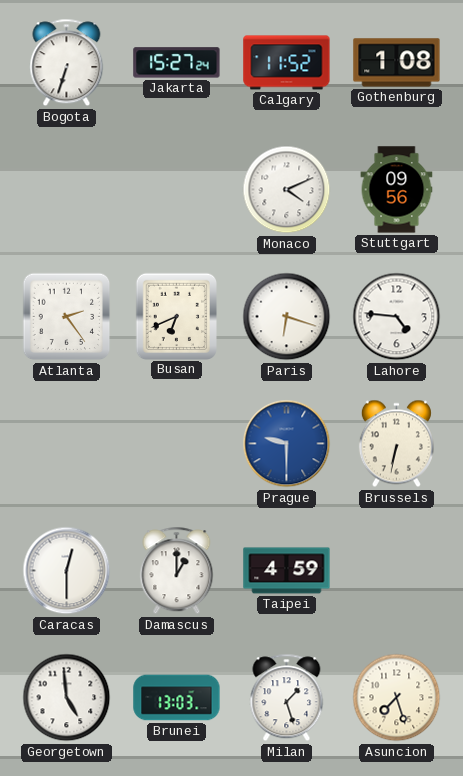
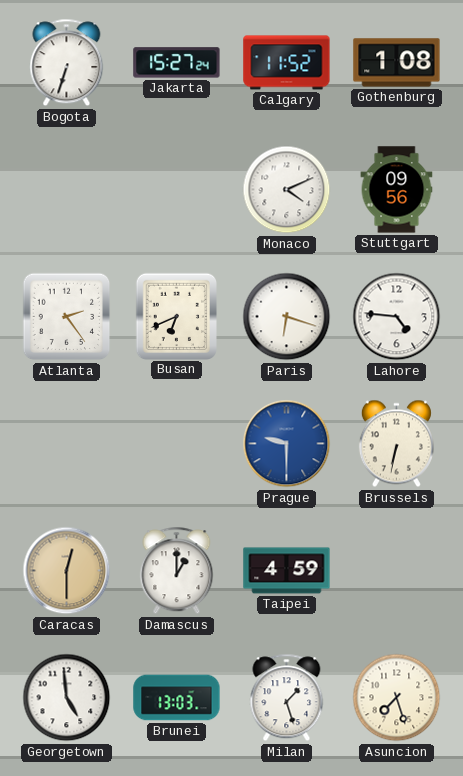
Caracas dial: white -> champagne
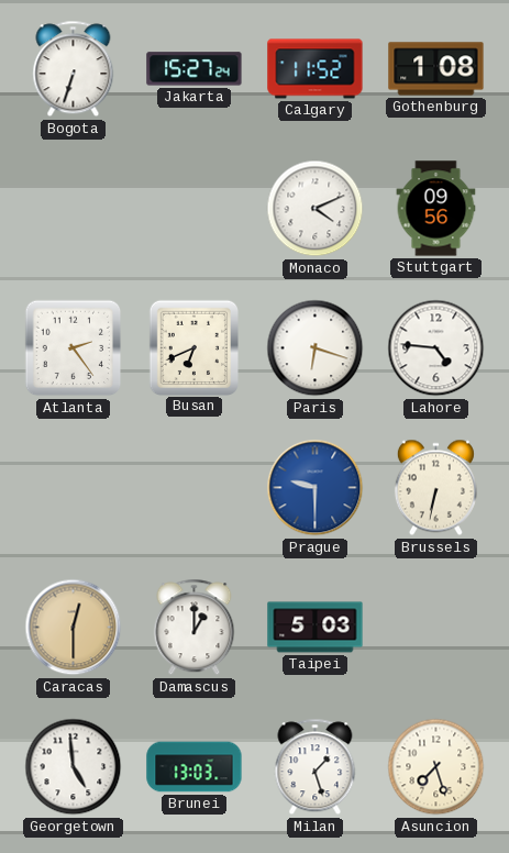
Taipei: 4:59 -> 5:03
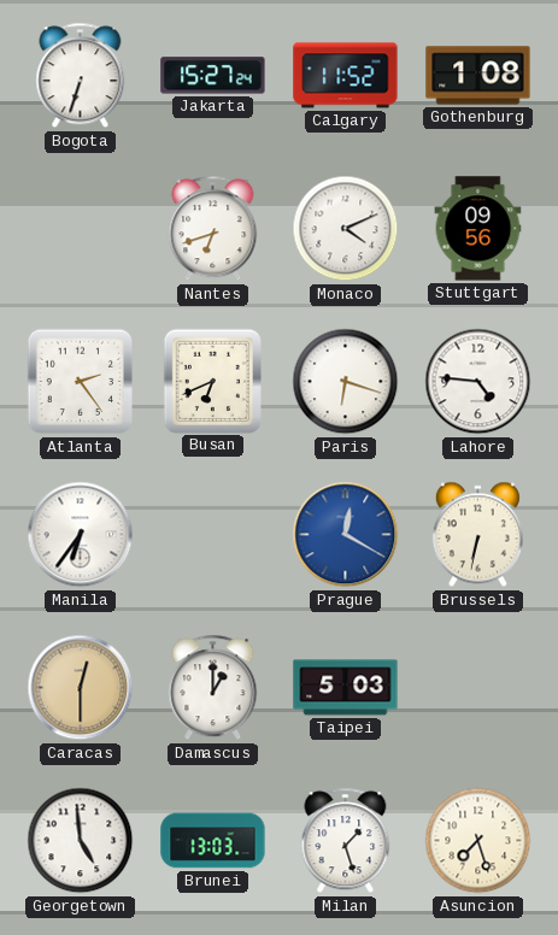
Nantes: none -> 6:42
Manila: none -> 6:36
Prague: 9:30 -> 12:20
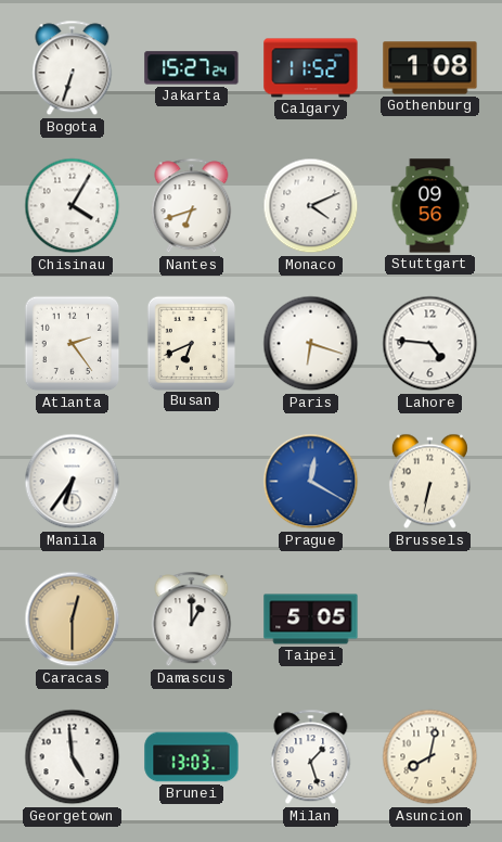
Chisinau: none -> 4:05
Taipei: 5:03 -> 5:05
Asuncion: 7:27 -> 8:02
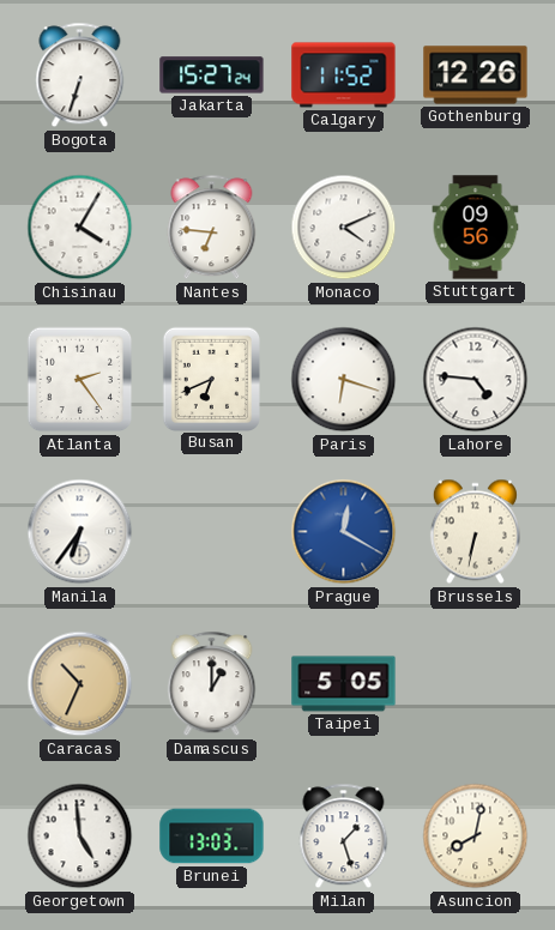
Gothenburg: 1:08 -> 12:26
Nantes: 6:42 -> 6:46
Caracas: 12:30 -> 10:34
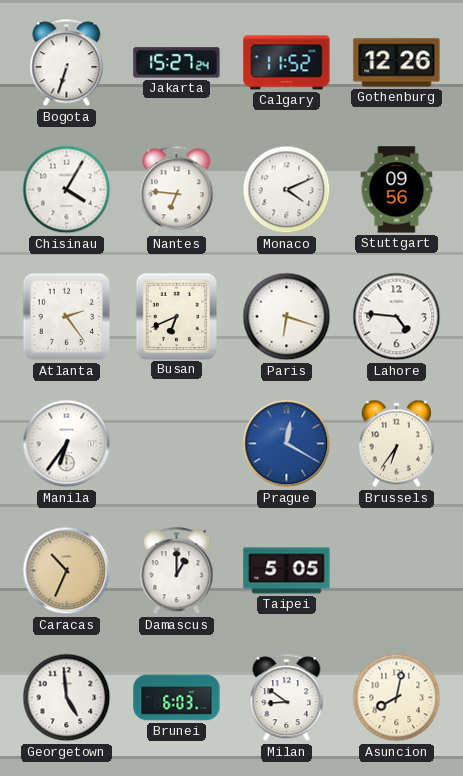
Brussels: 6:32 -> 6:36
Brunei: 13:03 -> 6:03
Milan: 1:27 -> 8:51
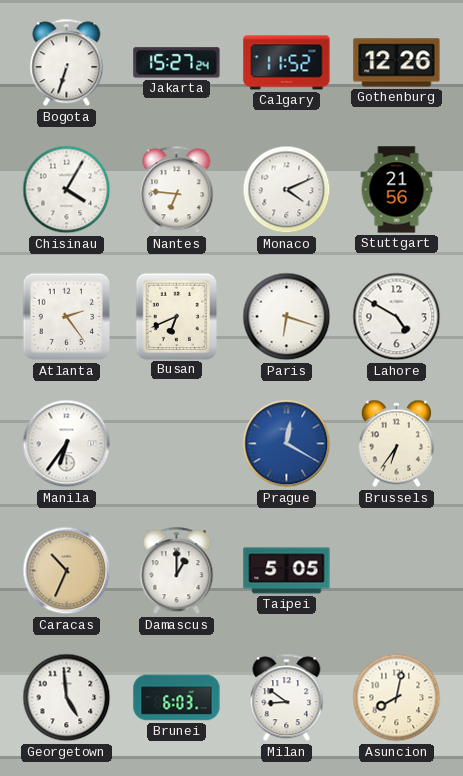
Stuttgart: 09:56 -> 21:56
Lahore: 4:46 -> 4:50
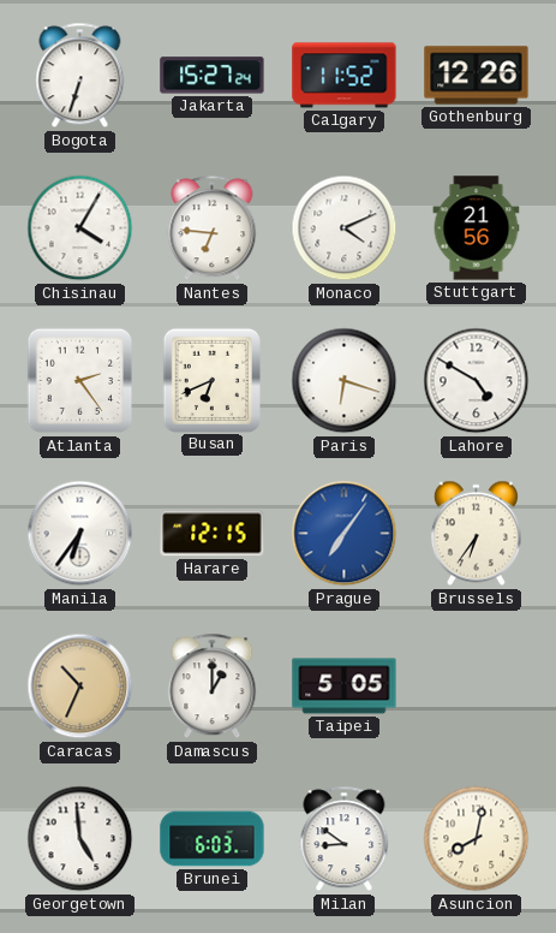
Harare: none -> 12:15
Prague: 12:20 -> 7:06
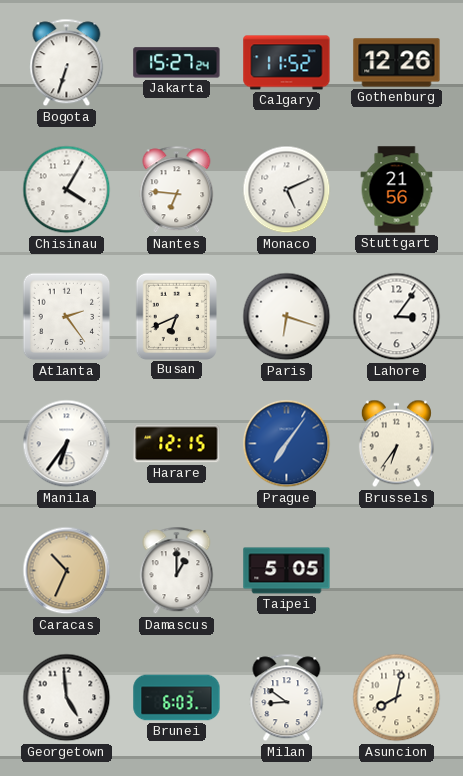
Monaco: 4:11 -> 5:11
Lahore: 4:50 -> 3:06
